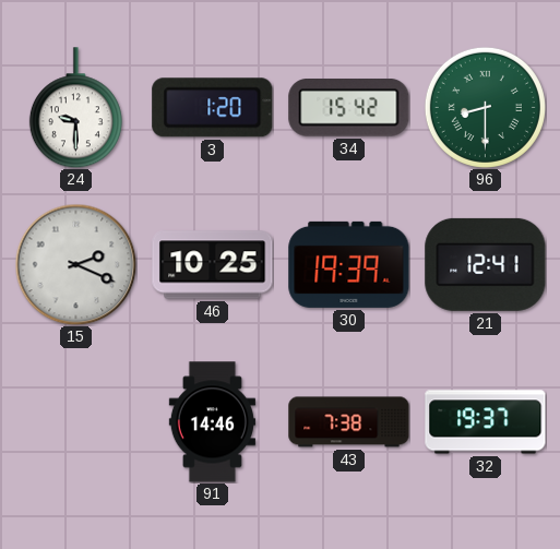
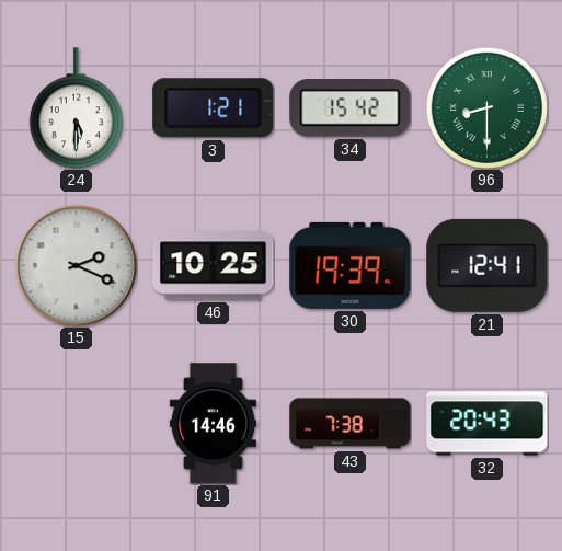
24: 9:30 -> 5:30
3: 1:20 -> 1:21
32: 19:37 -> 20:43
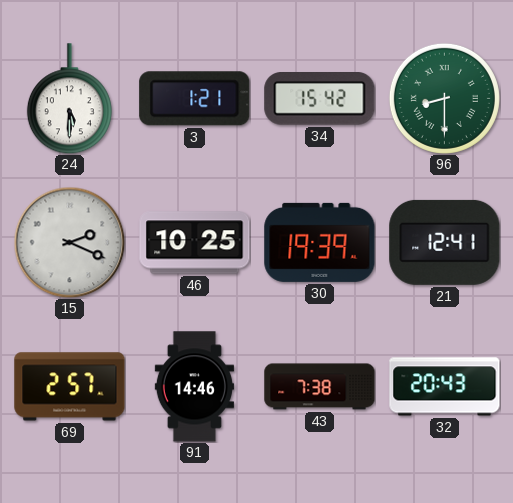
69: none -> 2:57
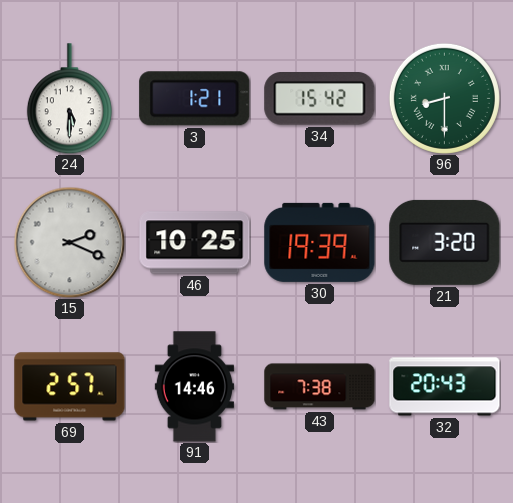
21: 12:41 -> 3:20
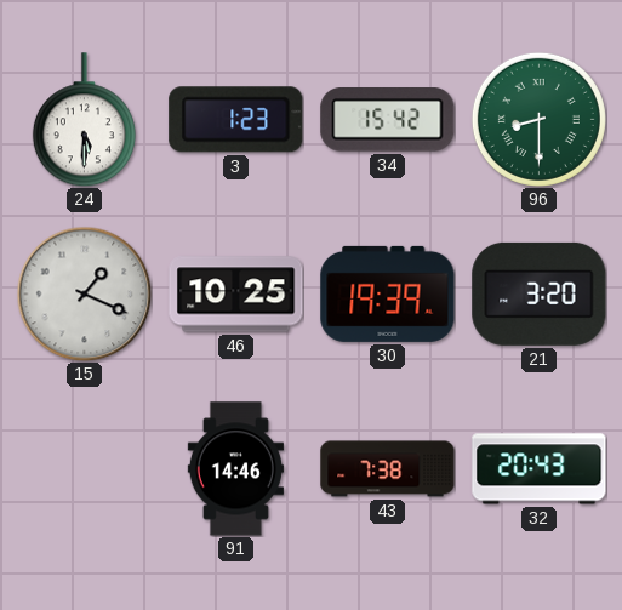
3: 1:21 -> 1:23
15: 2:19 -> 1:19
69: 2:57 -> none
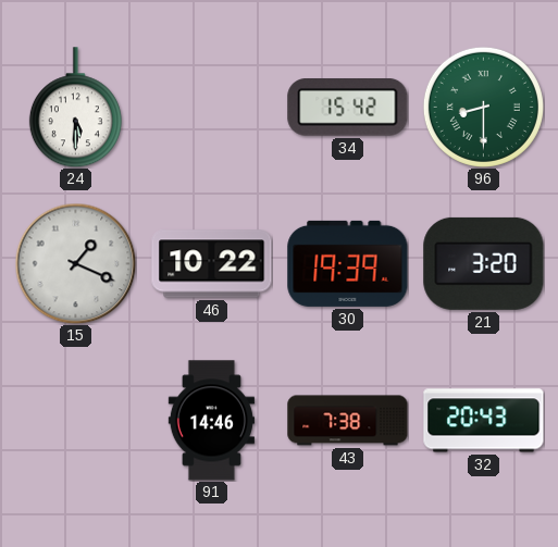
3: 1:23 -> none
46: 10:25 -> 10:22
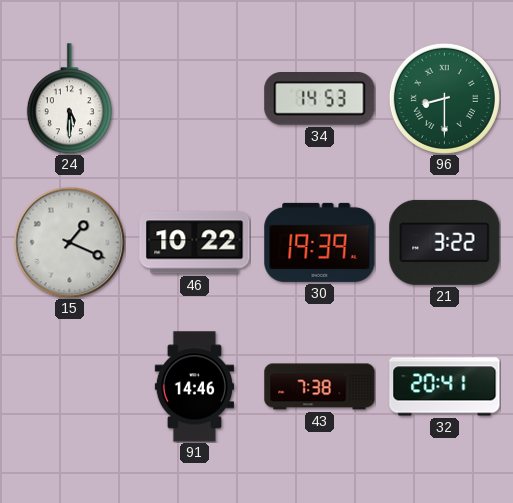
34: 15:42 -> 14:53
21: 3:20 -> 3:22
32: 20:43 -> 20:41
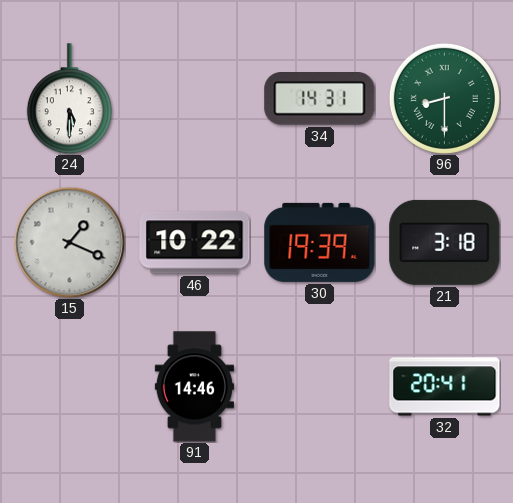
34: 14:53 -> 14:31
21: 3:22 -> 3:18
43: 7:38 -> none
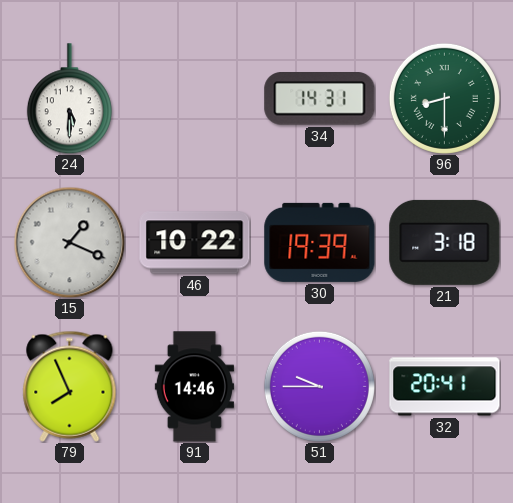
79: none -> 7:56
51: none -> 9:45
